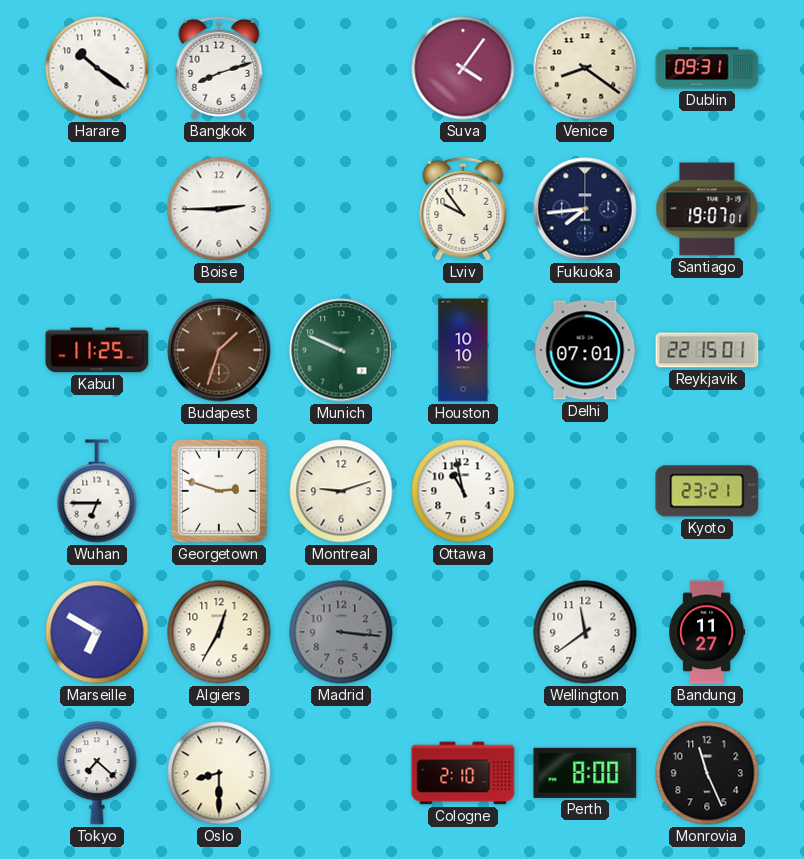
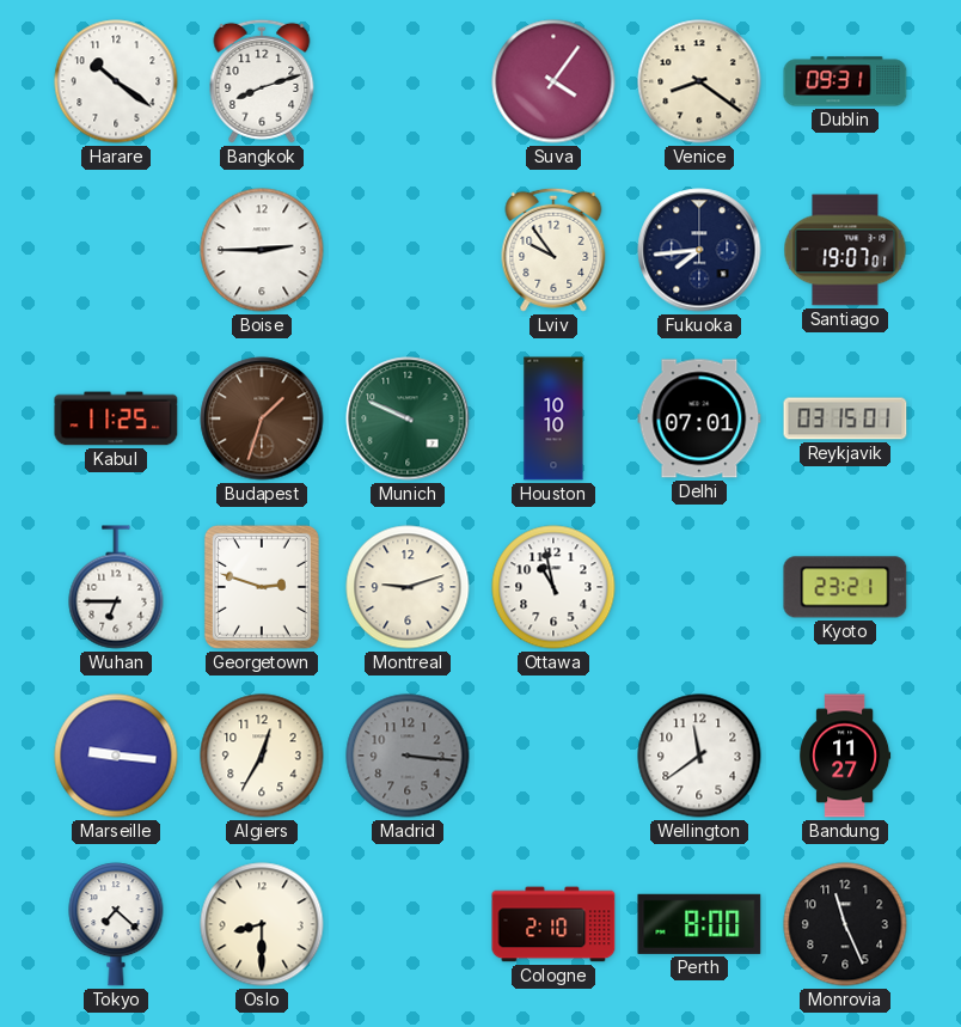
Reykjavik: 22:15 -> 03:15
Marseille: 6:50 -> 9:16
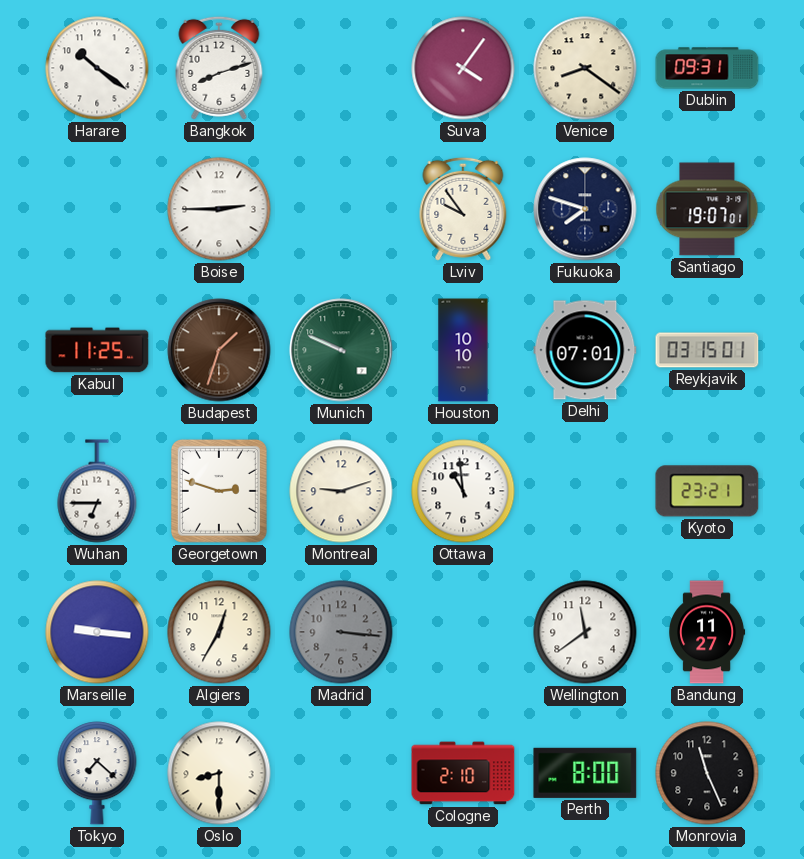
Fukuoka: 7:44 -> 7:48
Ottawa: 10:58 -> 10:59
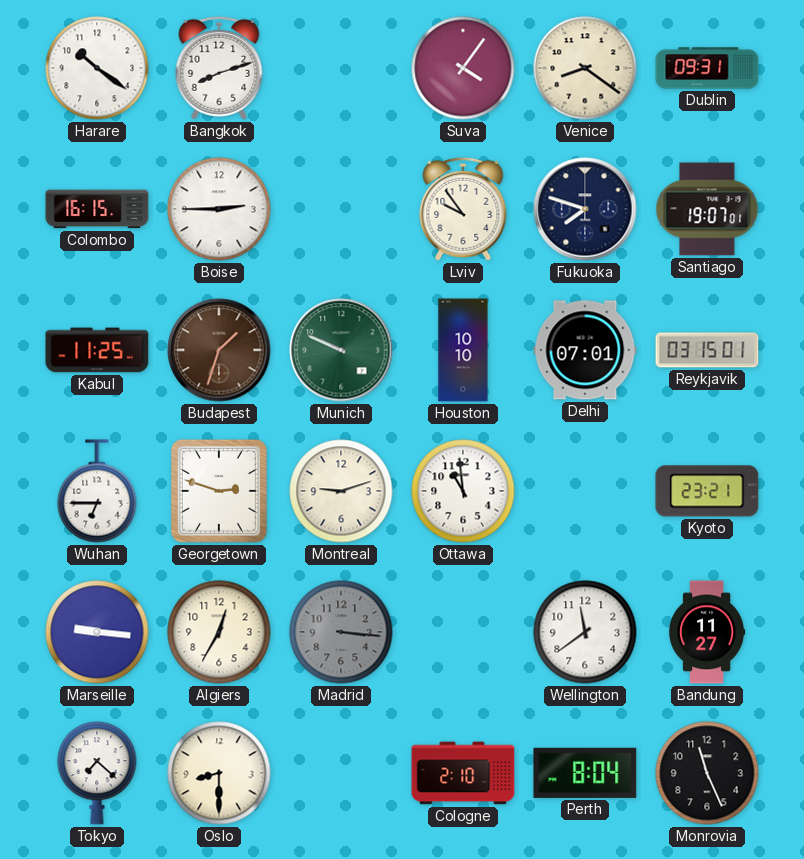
Colombo: none -> 16:15
Perth: 8:00 -> 8:04
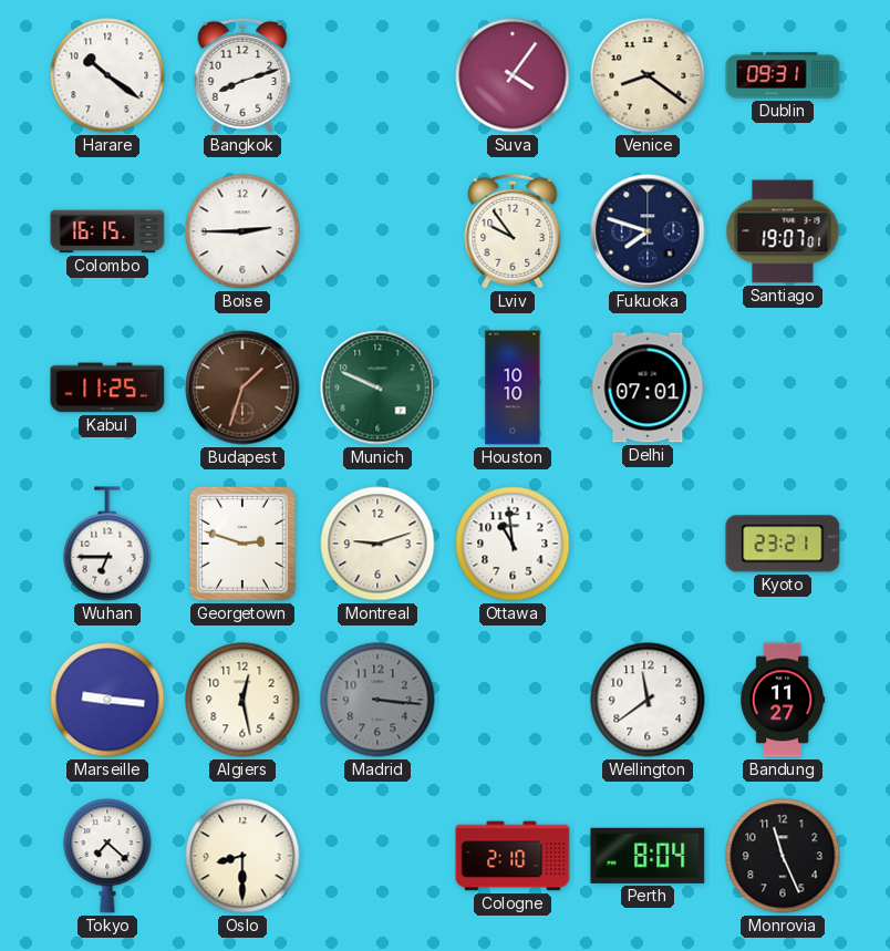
Reykjavik: 03:15 -> none
Algiers: 12:35 -> 12:28
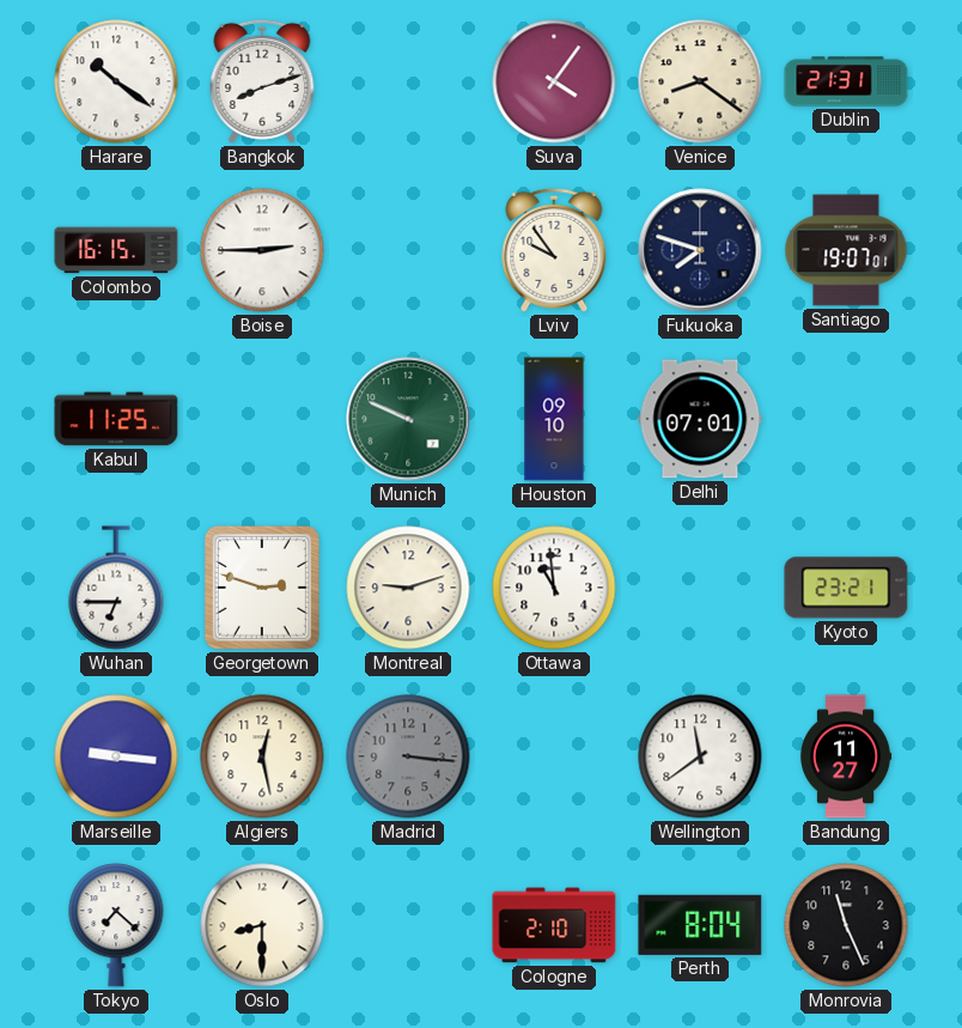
Dublin: 09:31 -> 21:31
Budapest: 1:33 -> none
Houston: 10:10 -> 09:10
